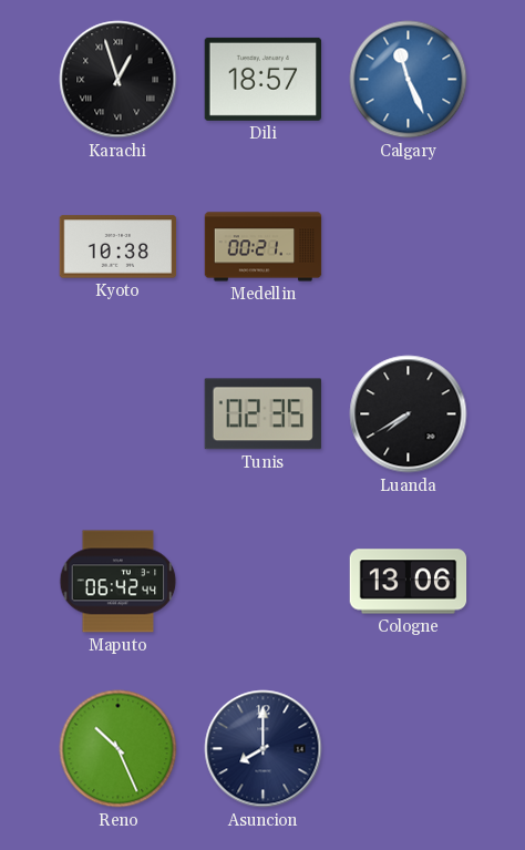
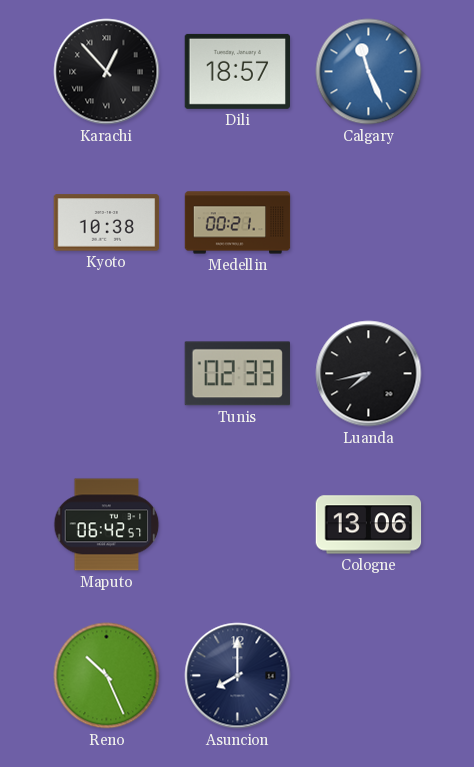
Karachi: 12:57 -> 12:53
Tunis: 02:35 -> 02:33
Luanda: 7:40 -> 7:43
Maputo: 06:42:44 -> 06:42:57
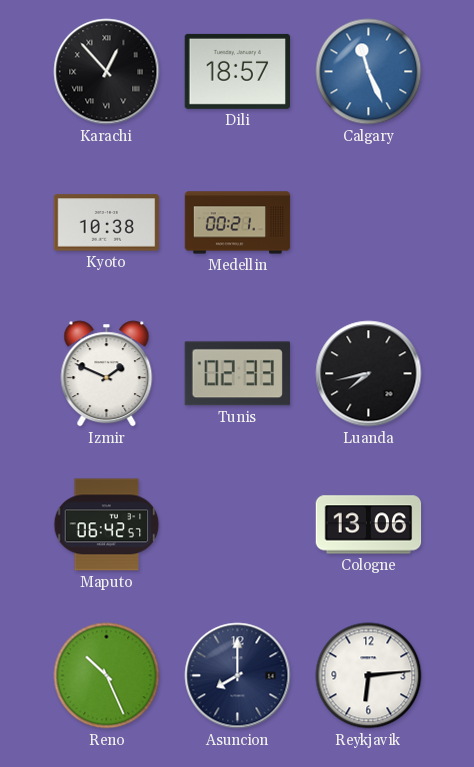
Izmir: none -> 1:49
Reykjavik: none -> 6:14
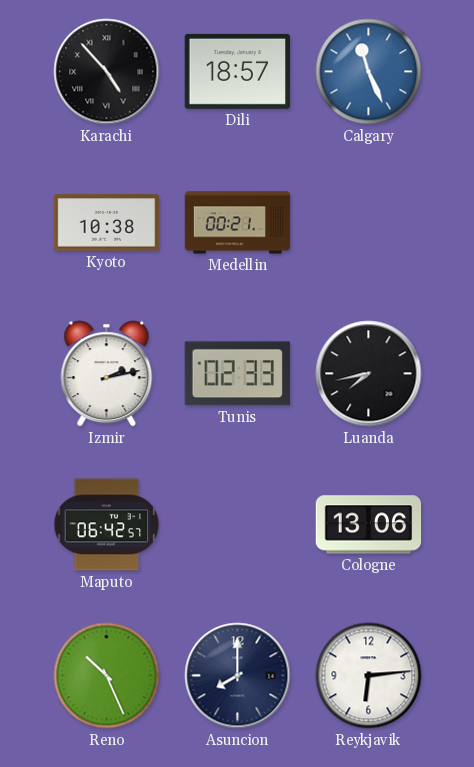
Karachi: 12:53 -> 4:53
Izmir: 1:49 -> 2:13
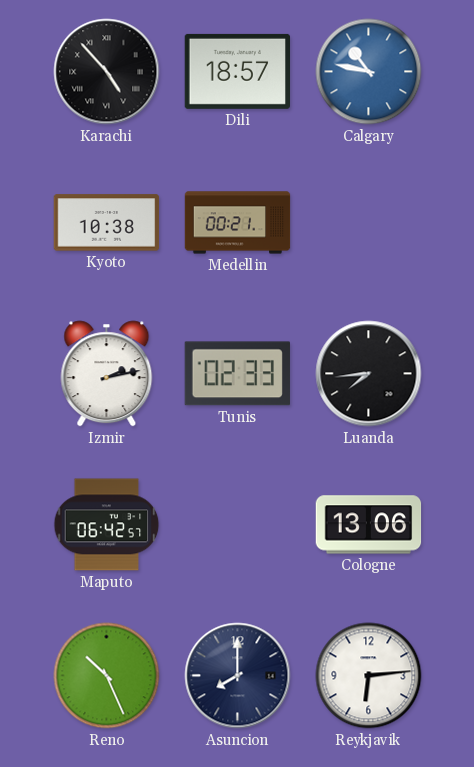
Calgary: 11:26 -> 10:47
Luanda: 7:43 -> 7:44
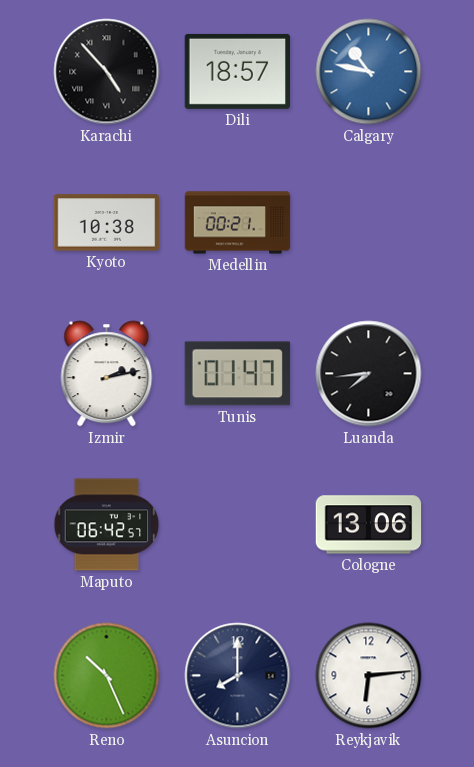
Tunis: 02:33 -> 01:47
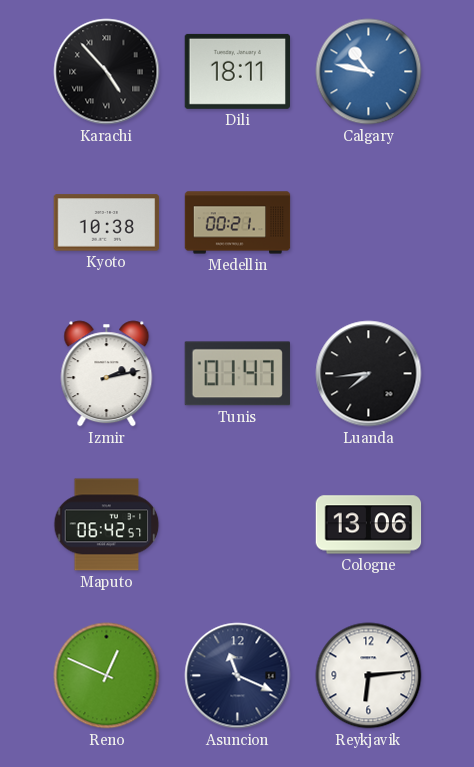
Dili: 18:57 -> 18:11
Reno: 10:26 -> 12:49
Asuncion: 8:00 -> 11:19
